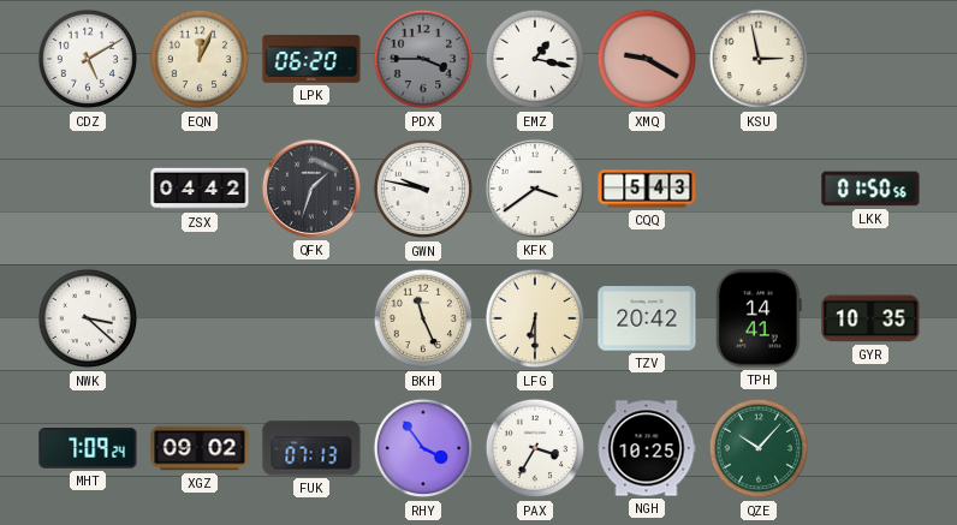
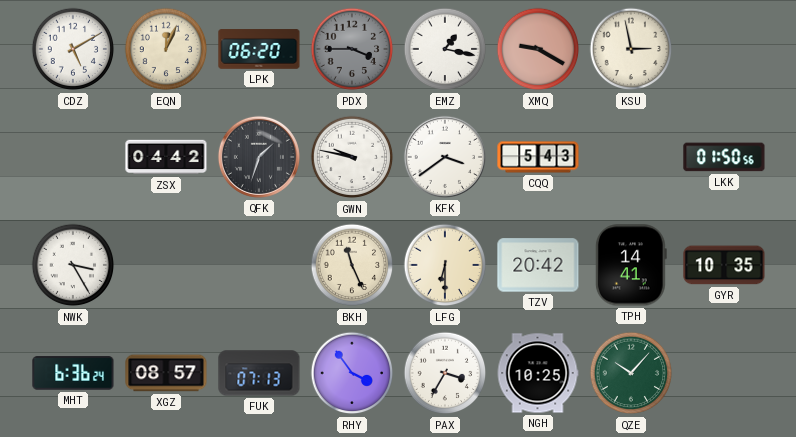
NWK: 3:22 -> 3:25
MHT: 7:09 -> 6:36
XGZ: 09:02 -> 08:57
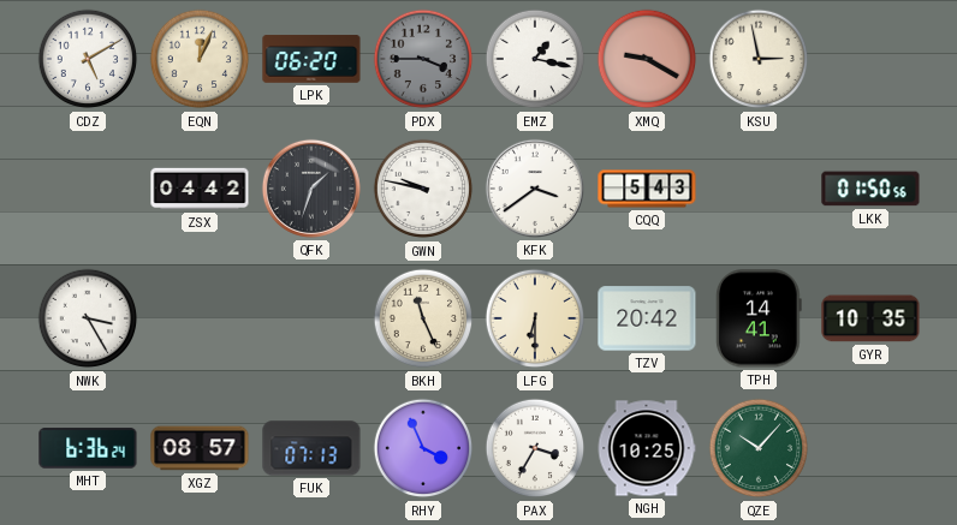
RHY: 3:54 -> 3:56
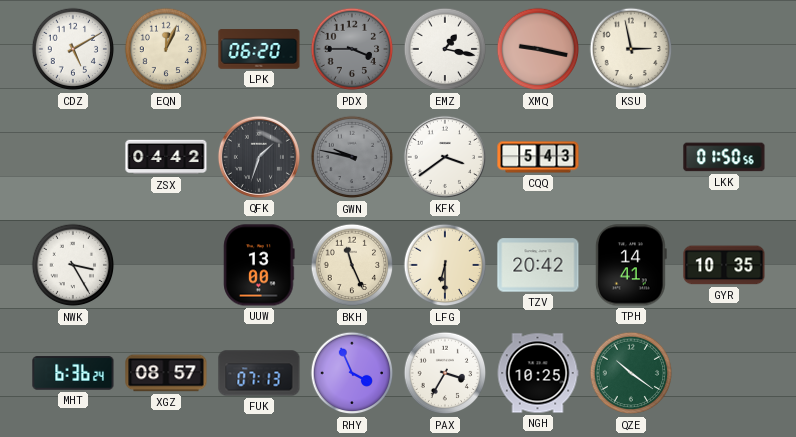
XMQ: 9:20 -> 9:17
GWN dial: white -> grey
UUW: none -> 13:00
QZE: 10:07 -> 10:21
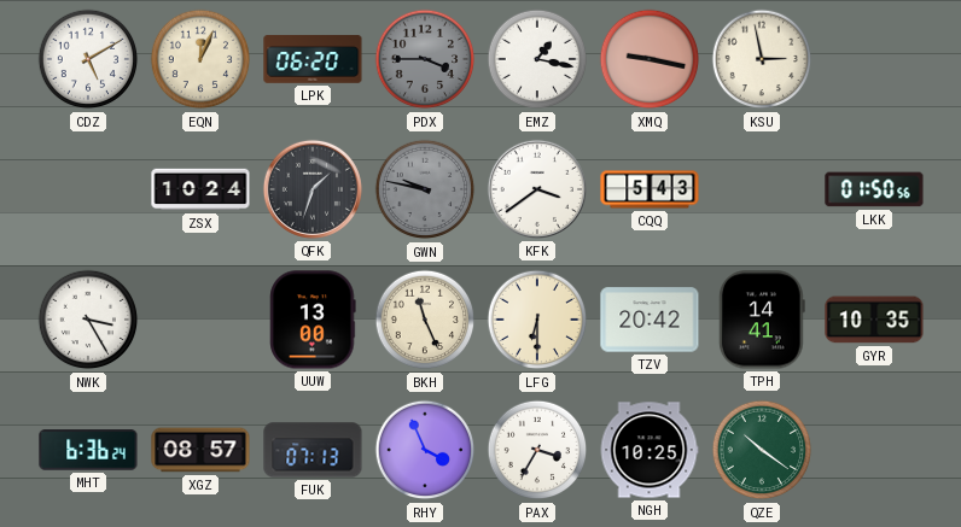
ZSX: 04:42 -> 10:24
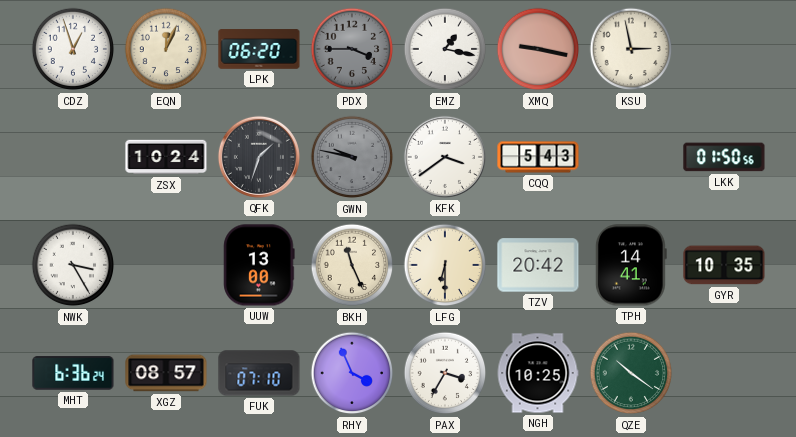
CDZ: 5:10 -> 12:57
FUK: 07:13 -> 07:10
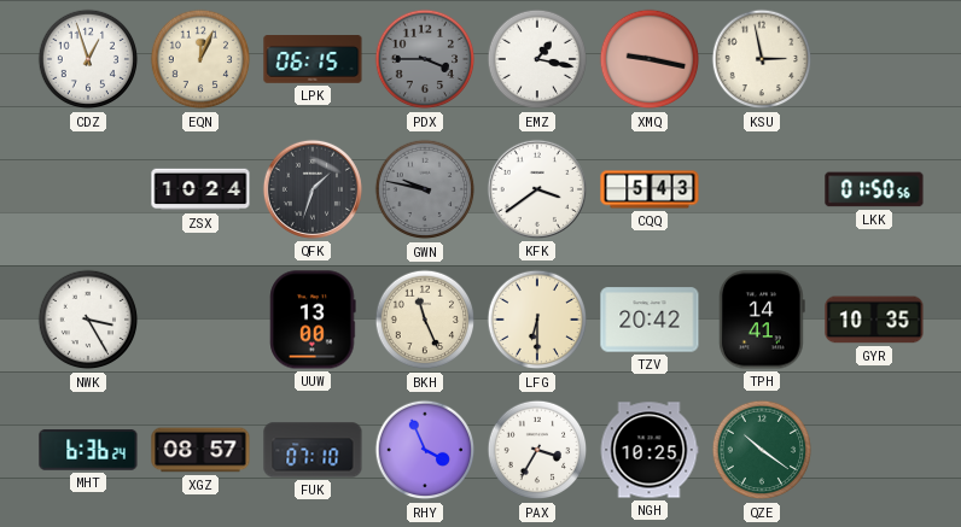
LPK: 06:20 -> 06:15
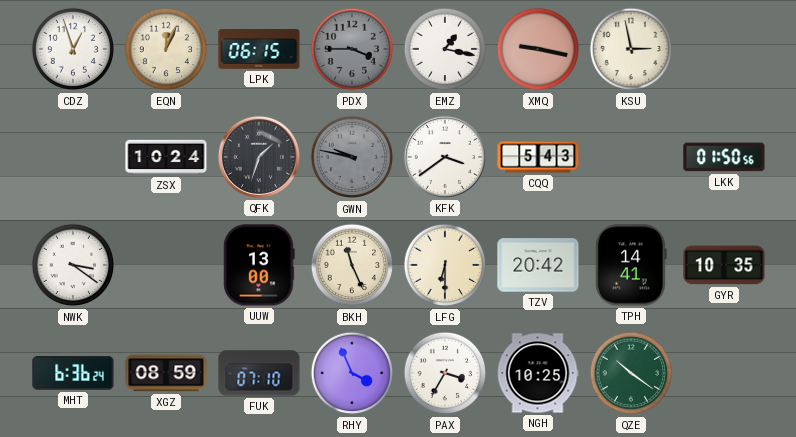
NWK: 3:25 -> 3:21
XGZ: 08:57 -> 08:59
